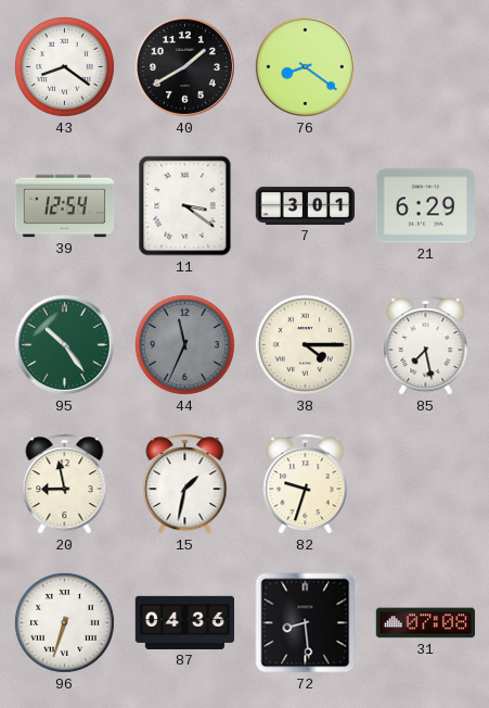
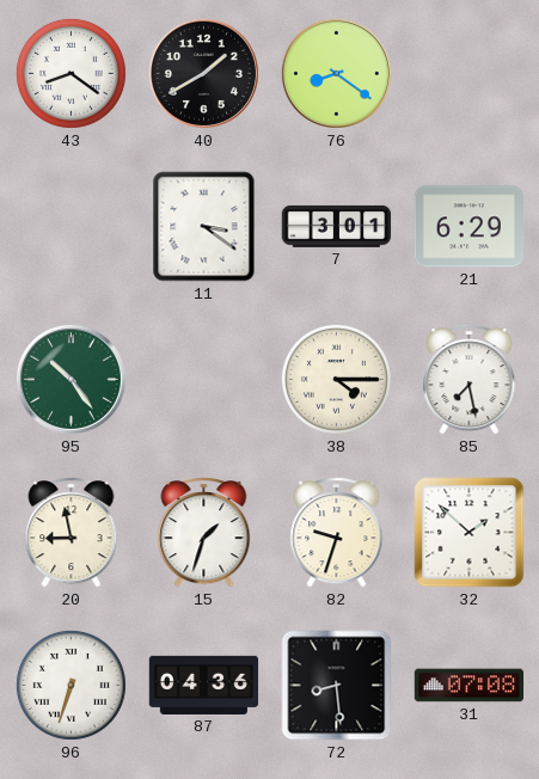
39: 12:54 -> none
44: 11:34 -> none
15: 1:32 -> 1:33
32: none -> 1:52
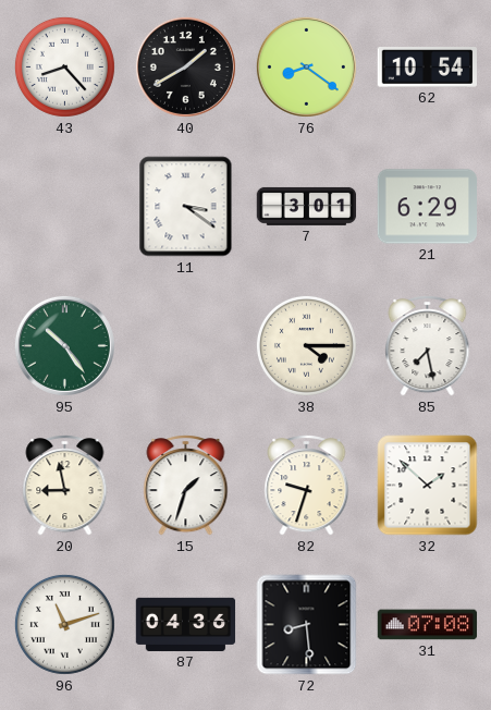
43: 8:21 -> 8:23
62: none -> 10:54
96: 6:33 -> 11:12
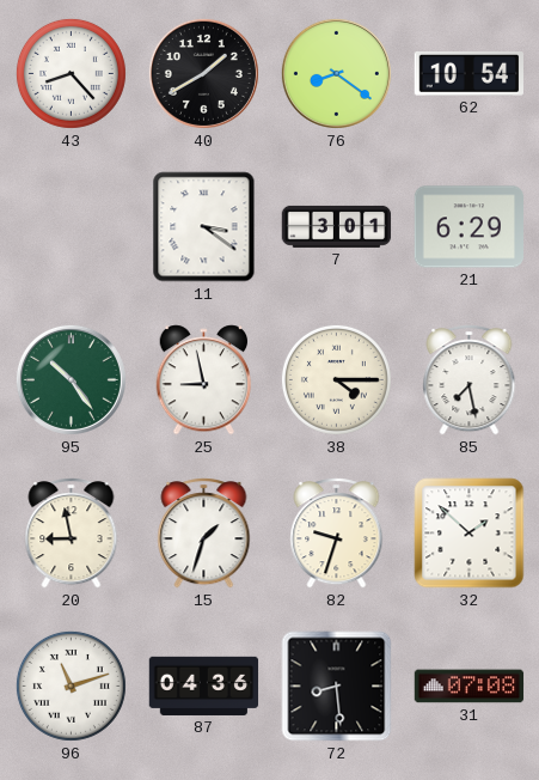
25: none -> 8:58
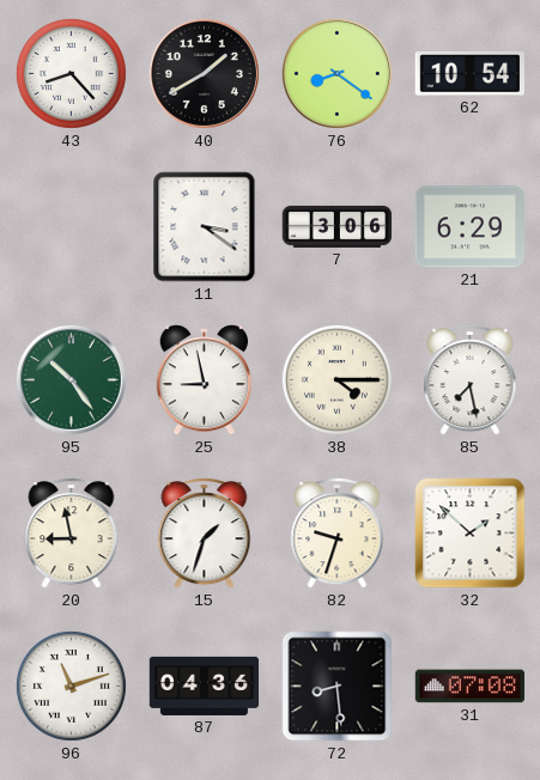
7: 3:01 -> 3:06
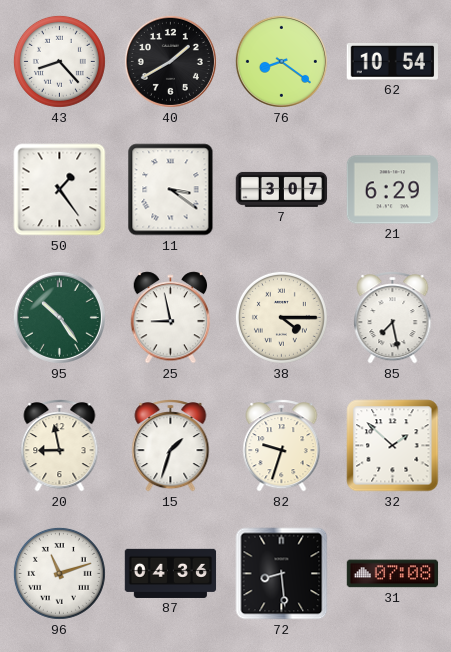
50: none -> 1:24
7: 3:06 -> 3:07
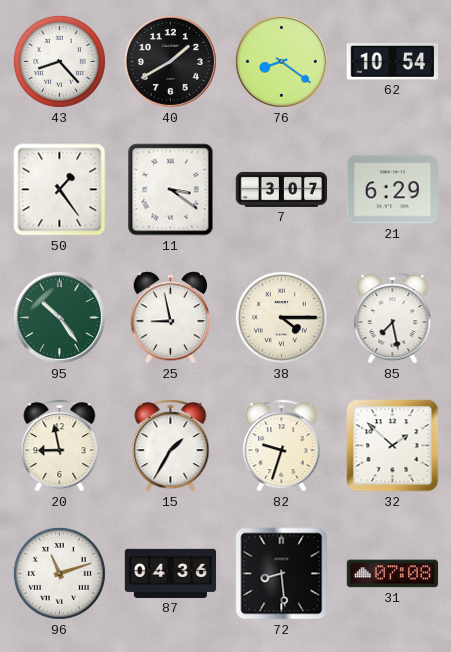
15: 1:33 -> 1:35
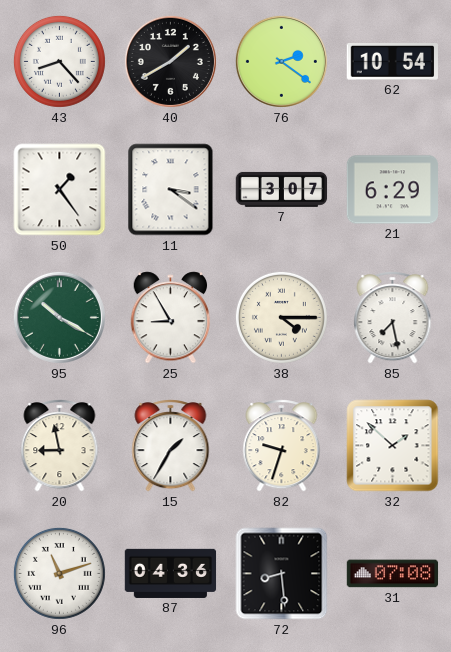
76: 8:21 -> 2:21
95: 10:24 -> 10:20
25: 8:58 -> 8:55
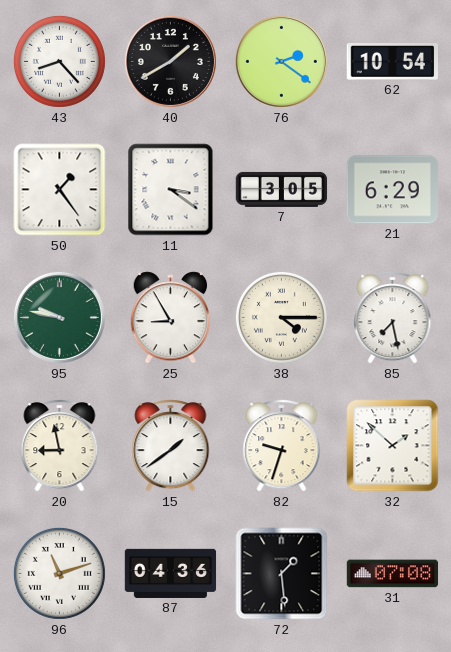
7: 3:07 -> 3:05
95: 10:20 -> 9:47
15: 1:35 -> 1:39
72: 8:29 -> 1:29
